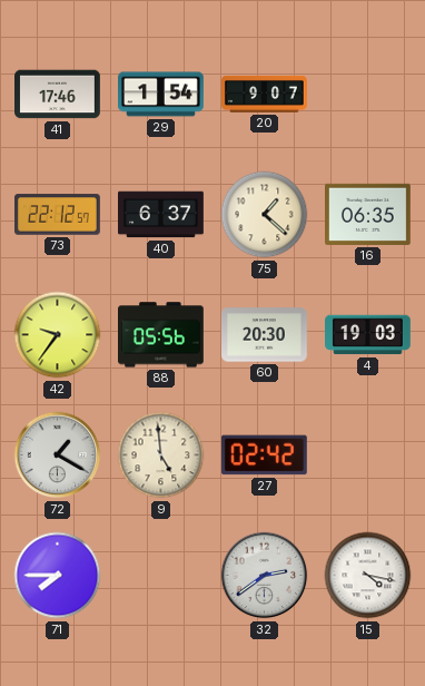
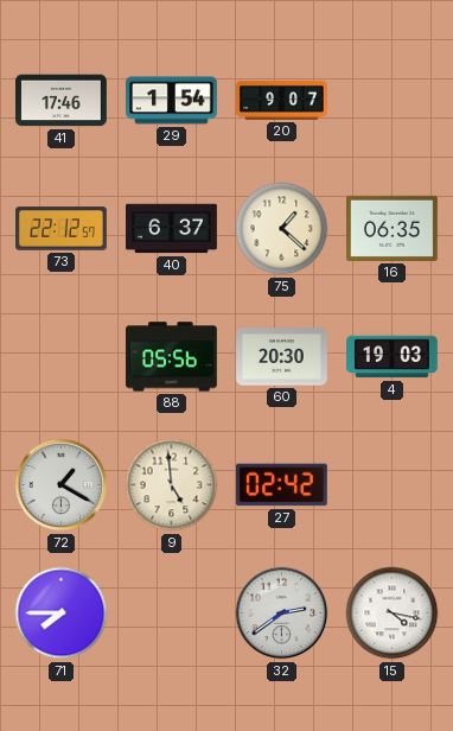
42: 9:36 -> none
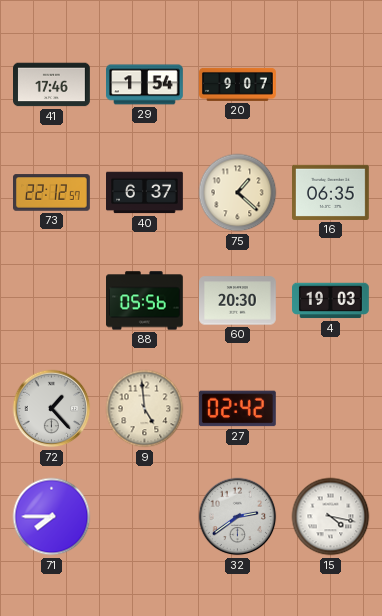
72: 1:20 -> 1:23
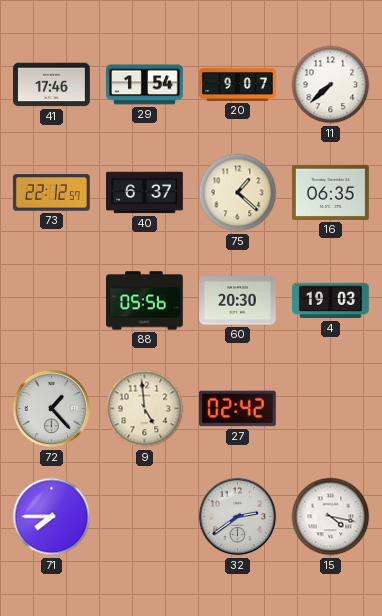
11: none -> 7:38
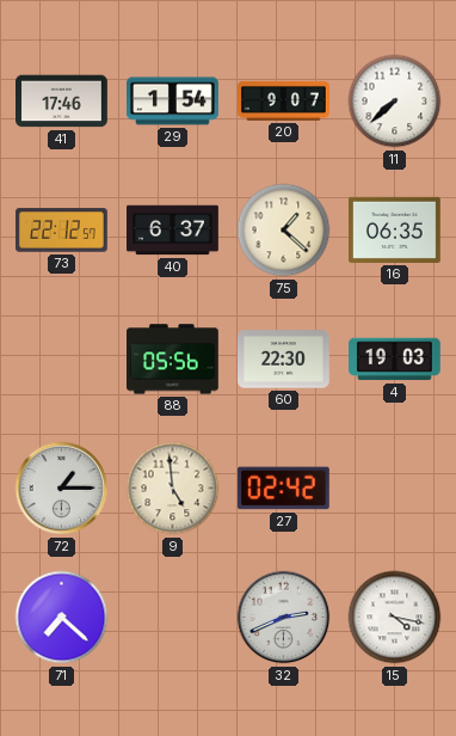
60: 20:30 -> 22:30
72: 1:23 -> 1:15
71: 7:45 -> 7:22
32: 2:39 -> 2:41
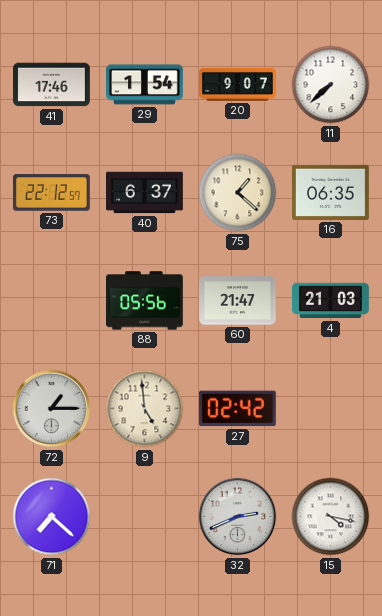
60: 22:30 -> 21:47
4: 19:03 -> 21:03
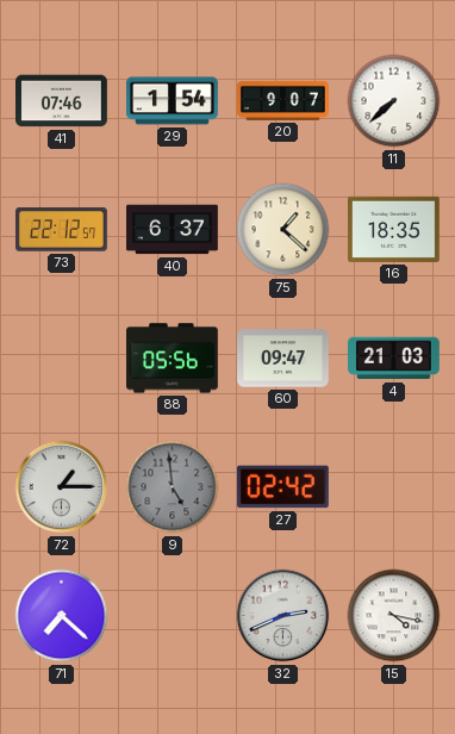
41: 17:46 -> 07:46
16: 06:35 -> 18:35
60: 21:47 -> 09:47
9 dial: cream -> grey
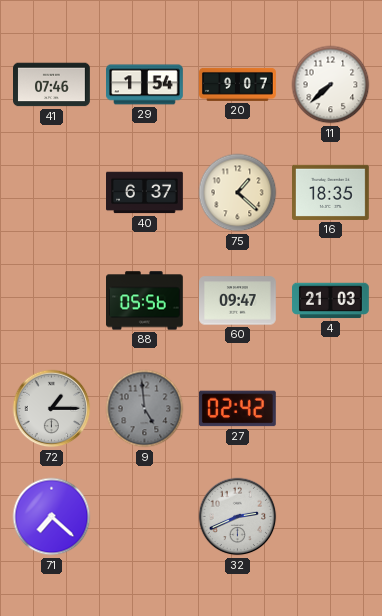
73: 22:12 -> none
15: 4:17 -> none
